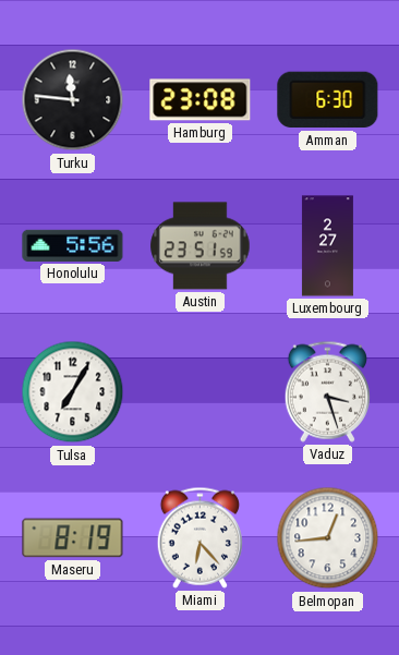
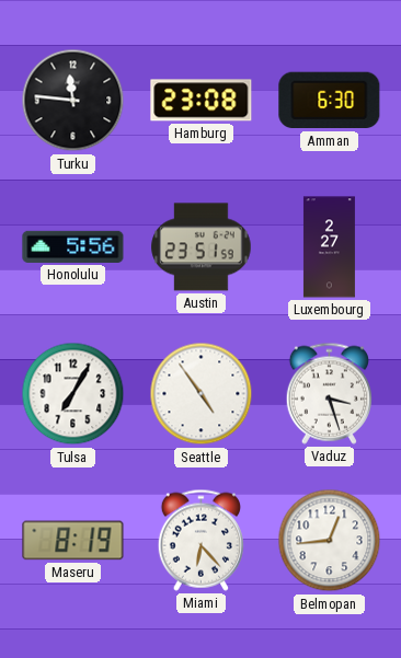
Seattle: none -> 4:54
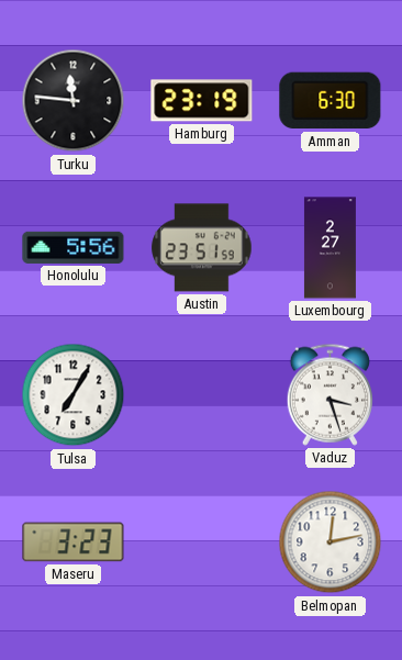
Hamburg: 23:08 -> 23:19
Seattle: 4:54 -> none
Maseru: 8:19 -> 3:23
Miami: 6:23 -> none
Belmopan: 12:44 -> 12:13
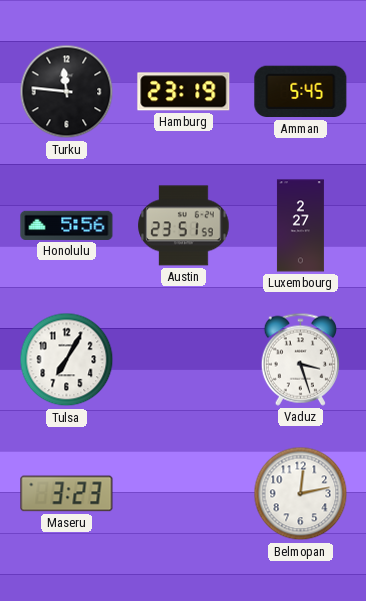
Amman: 6:30 -> 5:45
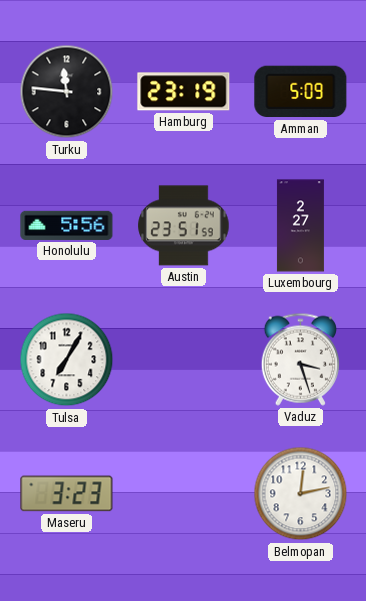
Amman: 5:45 -> 5:09
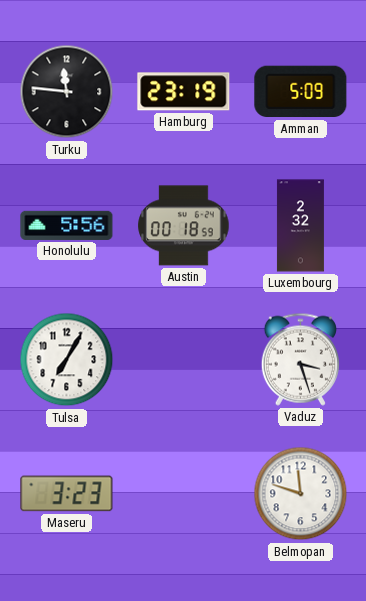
Austin: 23:51 -> 00:18
Luxembourg: 2:27 -> 2:32
Belmopan: 12:13 -> 11:48
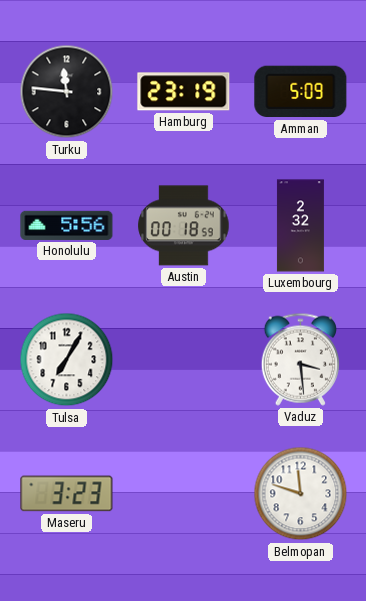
Vaduz: 3:27 -> 3:29
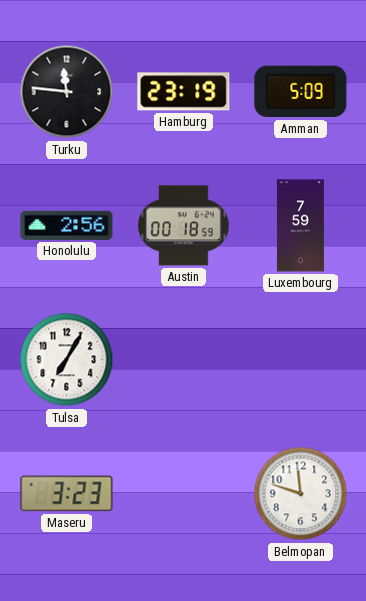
Honolulu: 5:56 -> 2:56
Luxembourg: 2:32 -> 7:59
Vaduz: 3:29 -> none
